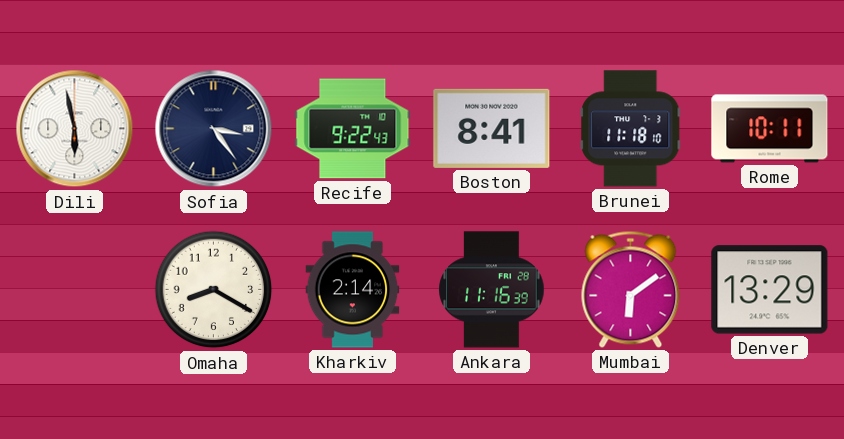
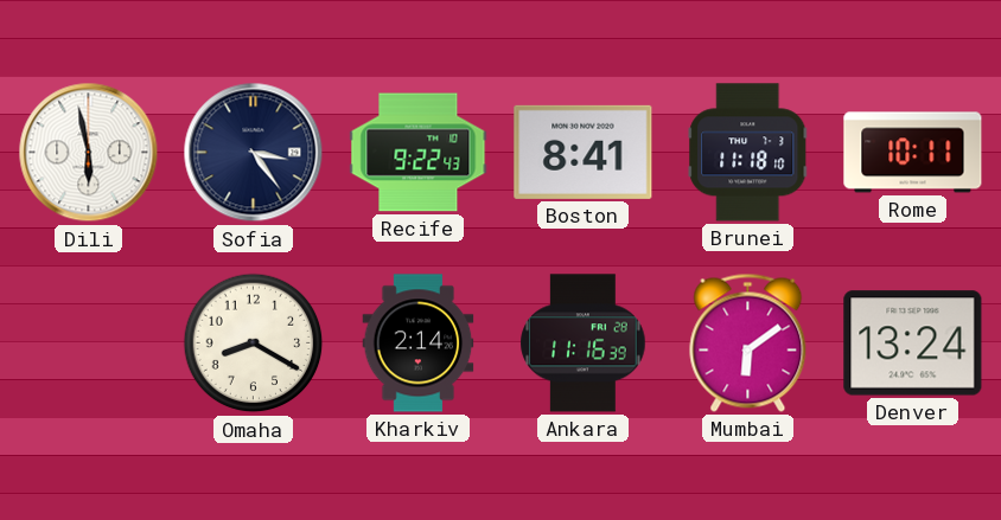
Denver: 13:29 -> 13:24
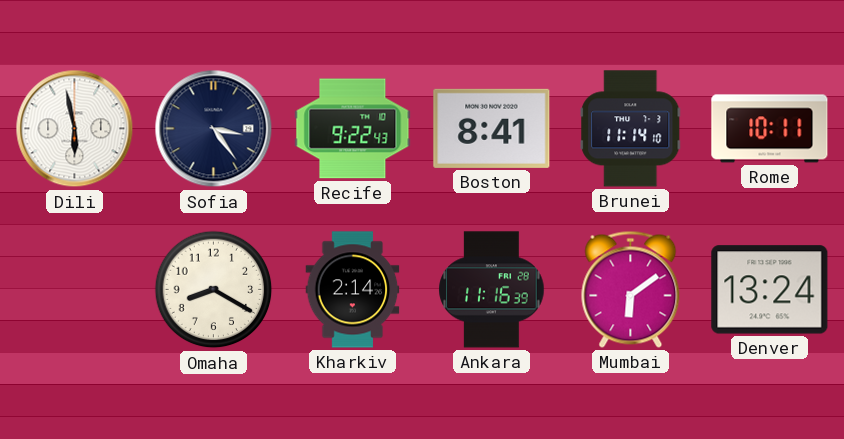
Brunei: 11:18 -> 11:14
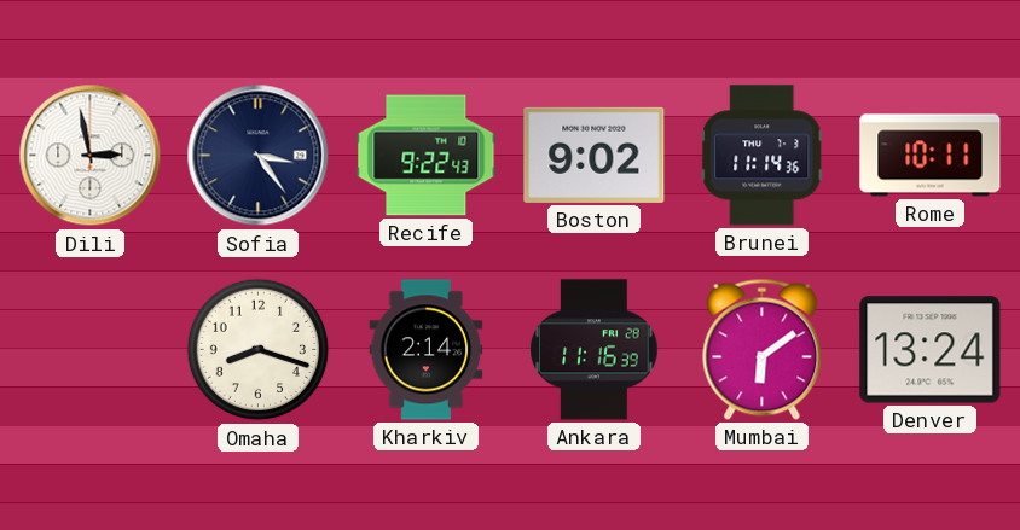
Dili: 5:58 -> 2:58
Boston: 8:41 -> 9:02
Brunei: 11:14:10 -> 11:14:36
Omaha: 8:20 -> 8:18
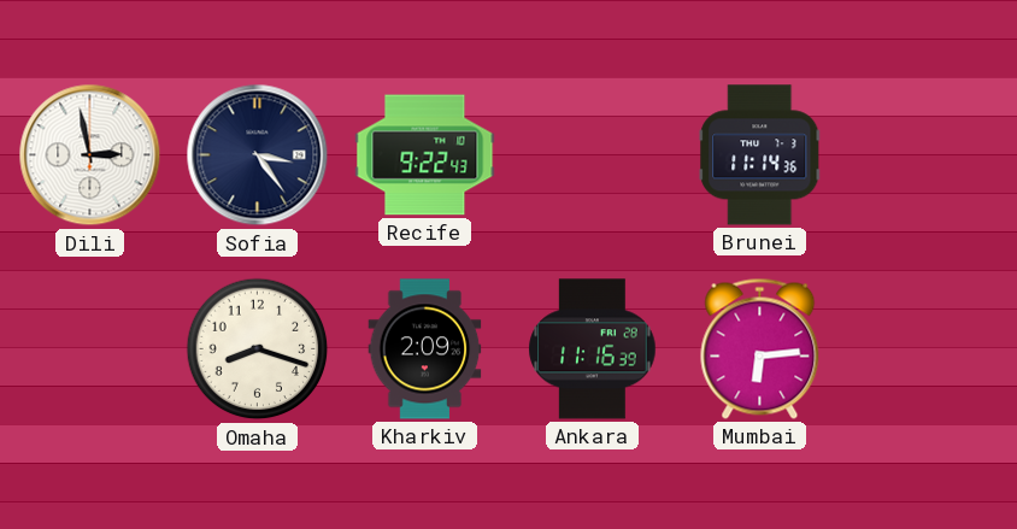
Boston: 9:02 -> none
Rome: 10:11 -> none
Kharkiv: 2:14 -> 2:09
Mumbai: 6:09 -> 6:14
Denver: 13:24 -> none
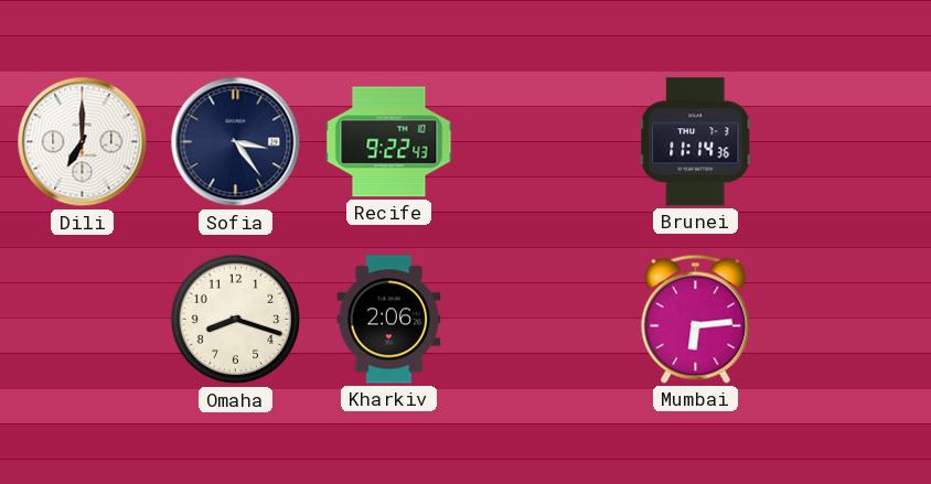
Dili: 2:58 -> 7:00
Kharkiv: 2:09 -> 2:06
Ankara: 11:16 -> none
